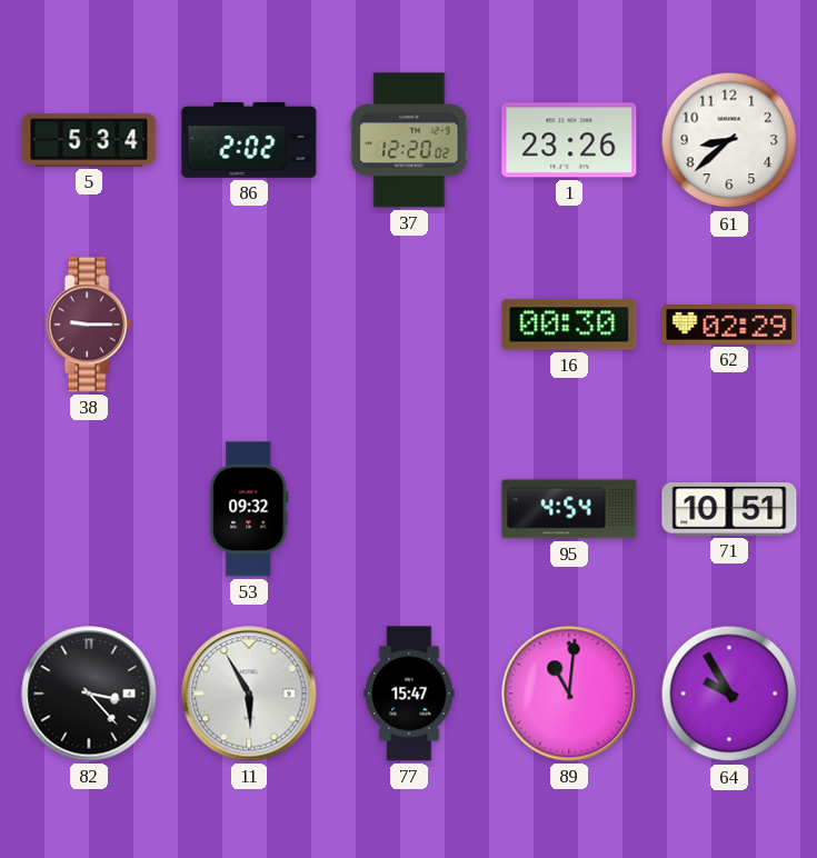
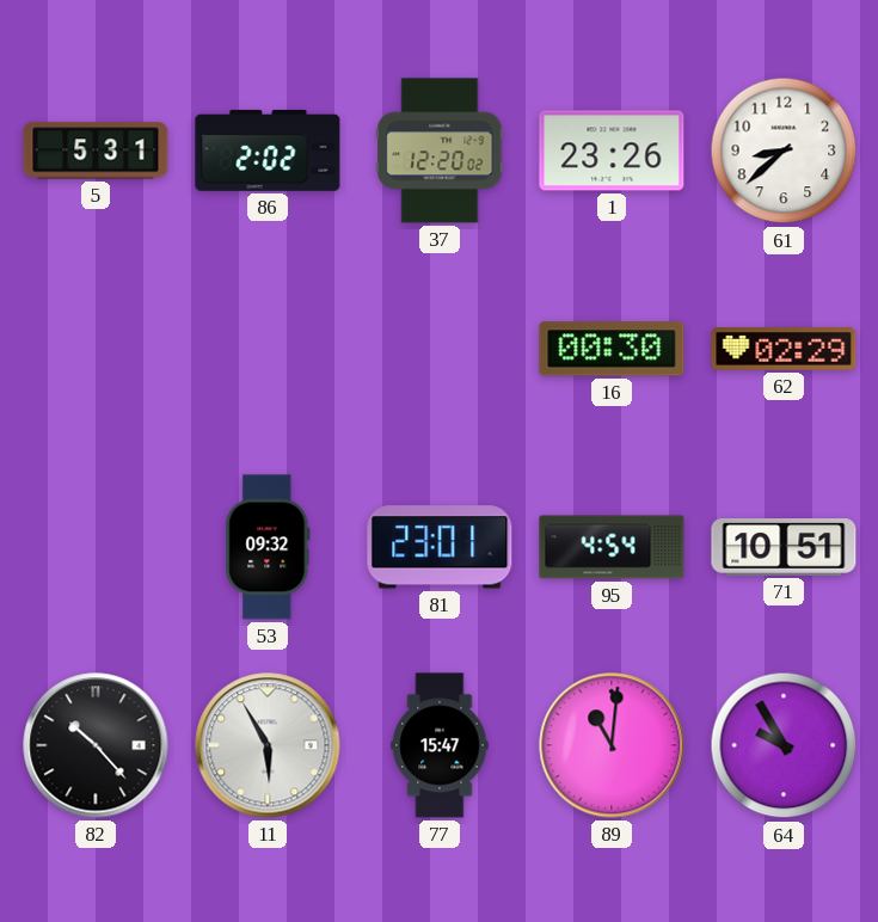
5: 5:34 -> 5:31
38: 9:15 -> none
81: none -> 23:01
82: 3:23 -> 10:23
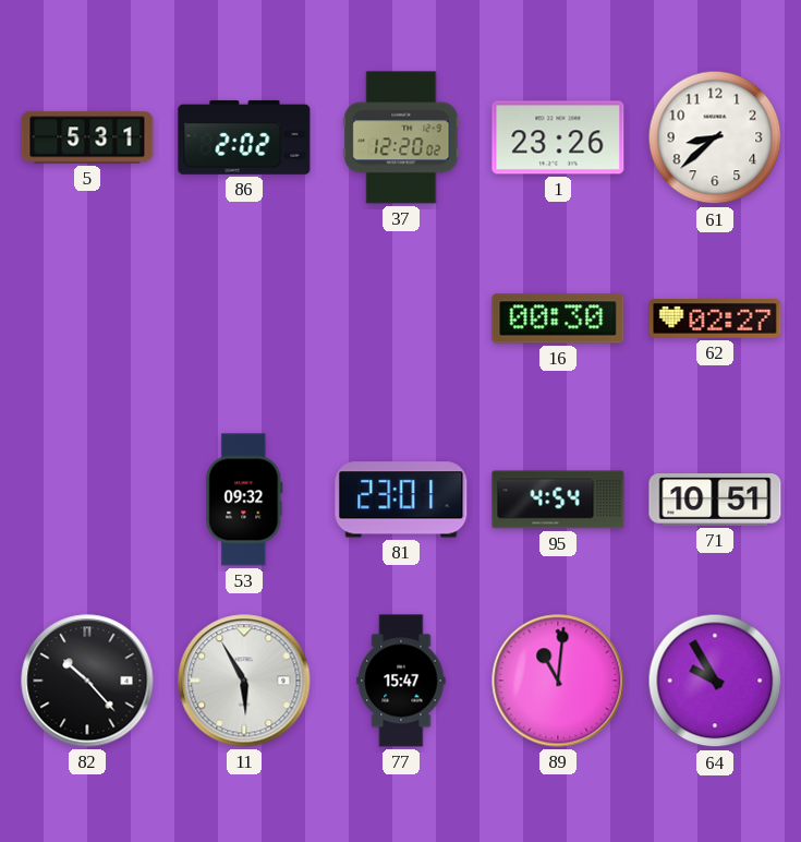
62: 02:29 -> 02:27
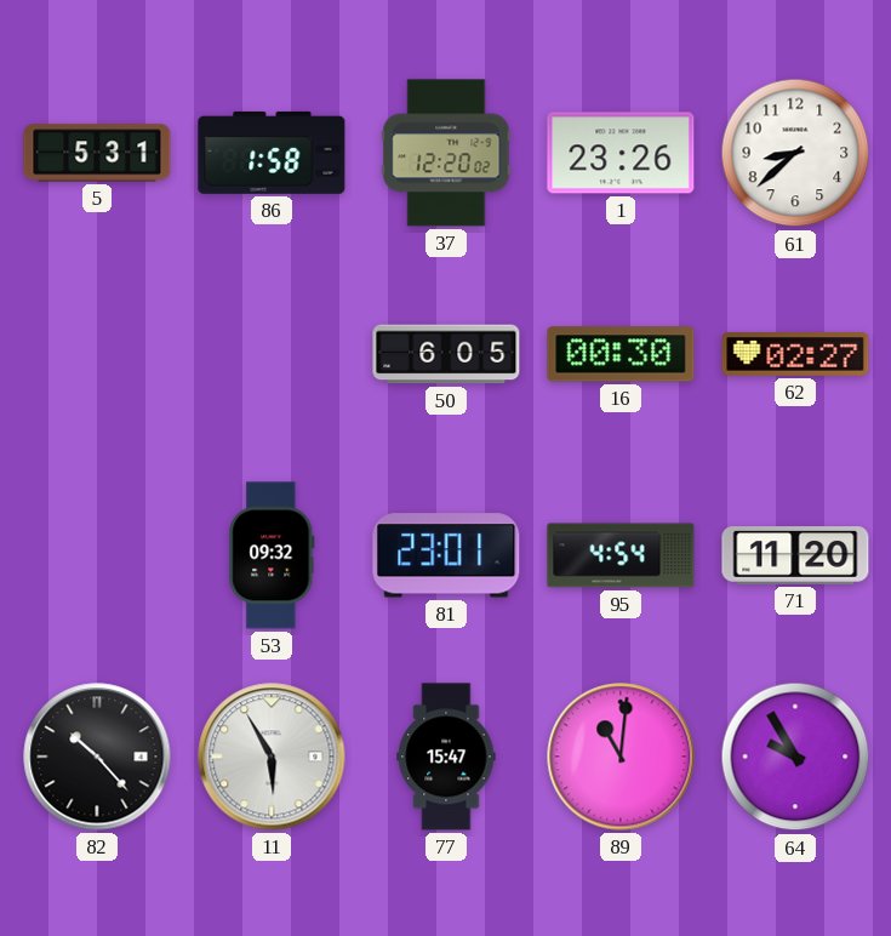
86: 2:02 -> 1:58
50: none -> 6:05
71: 10:51 -> 11:20
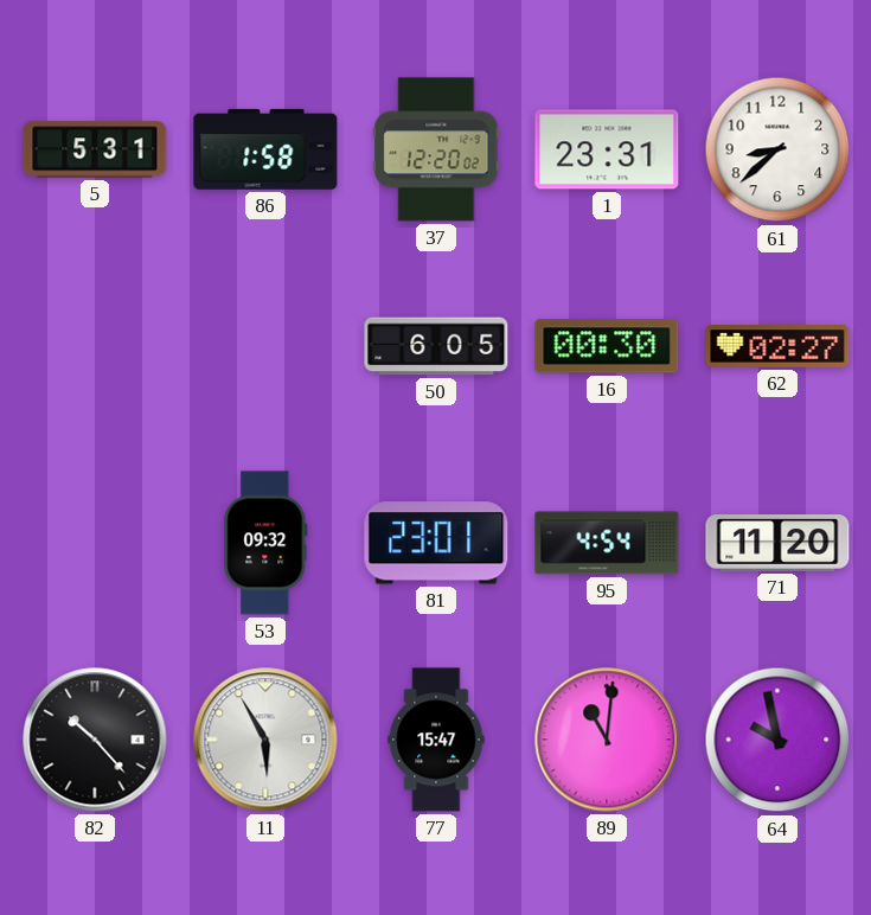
1: 23:26 -> 23:31
64: 9:55 -> 9:58
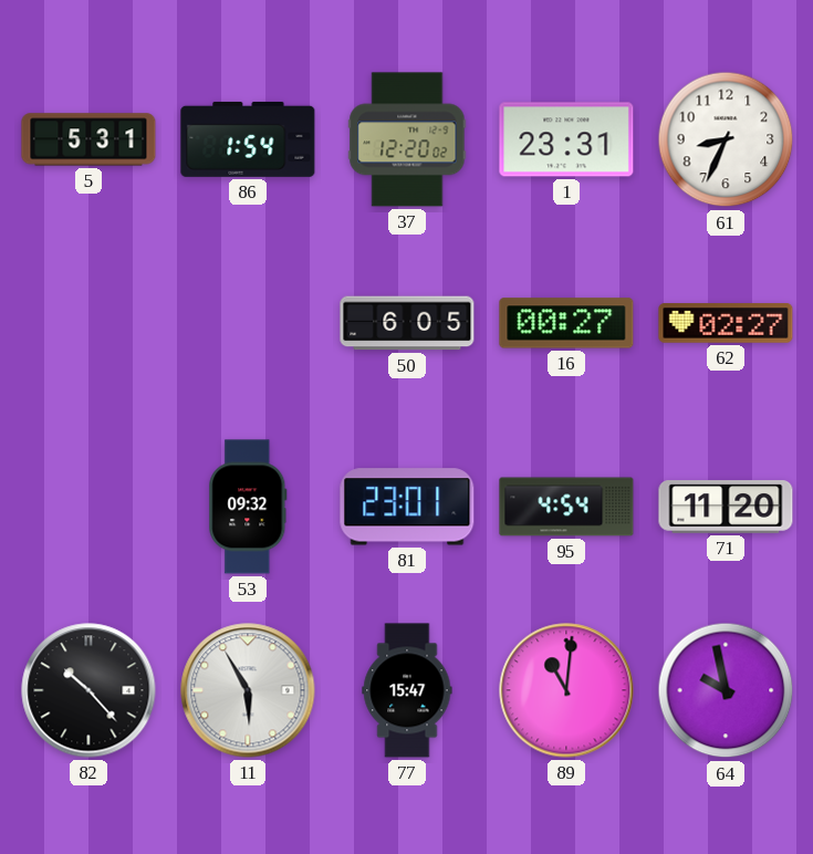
86: 1:58 -> 1:54
61: 8:38 -> 8:34
16: 00:30 -> 00:27
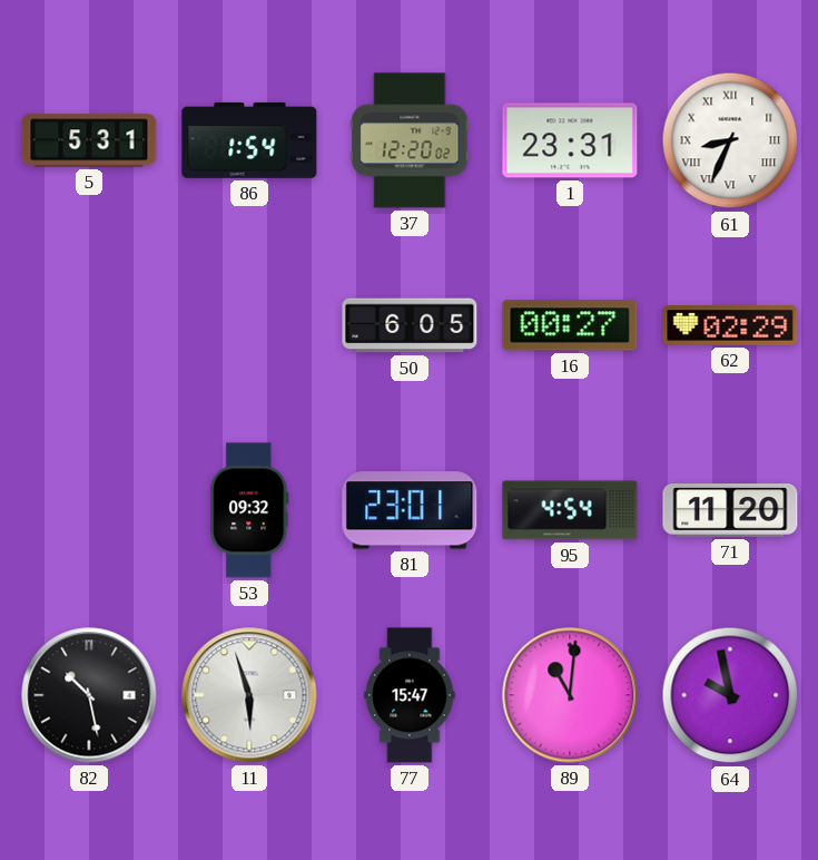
61 numerals: Arabic -> Roman
62: 02:27 -> 02:29
82: 10:23 -> 10:28
11: 5:55 -> 5:57
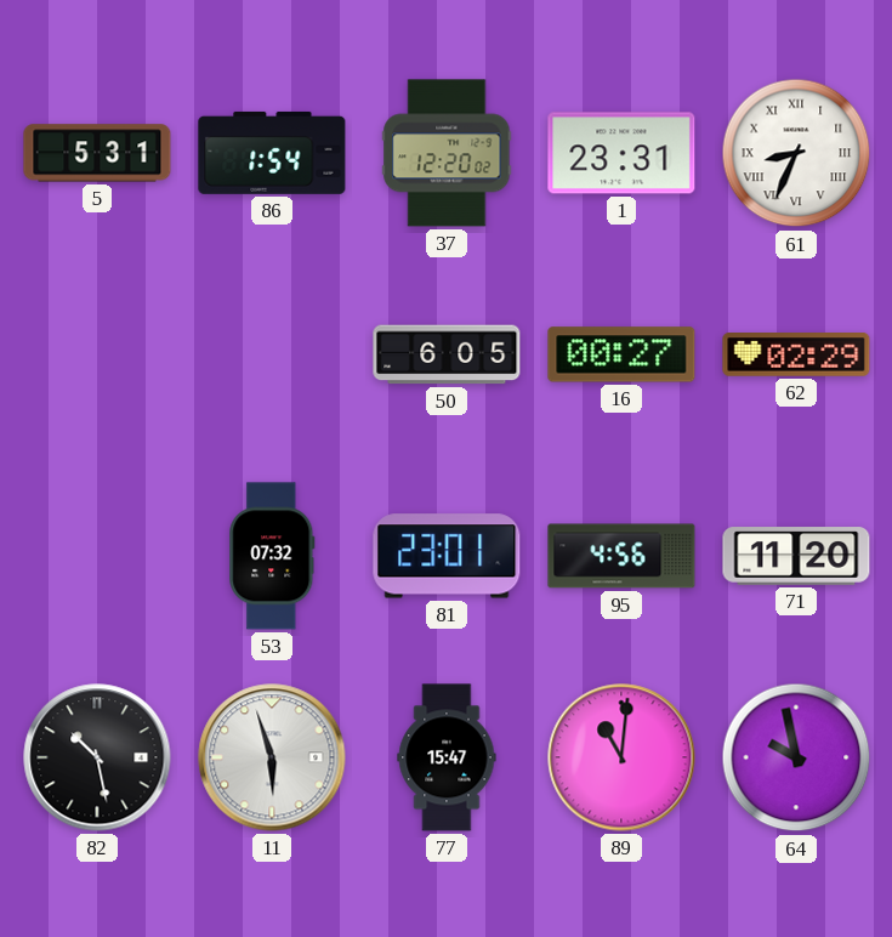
53: 09:32 -> 07:32
95: 4:54 -> 4:56
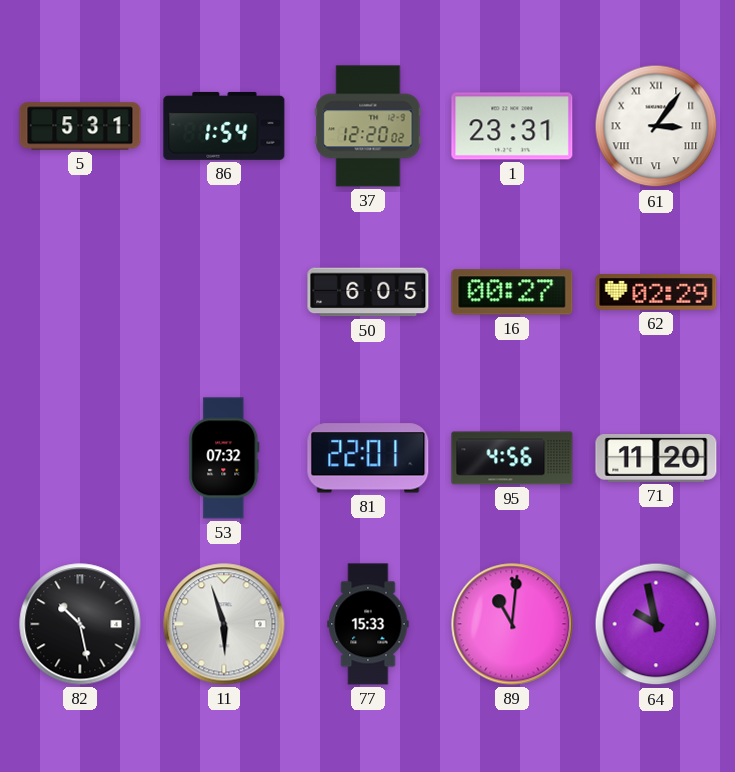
61: 8:34 -> 3:06
81: 23:01 -> 22:01
77: 15:47 -> 15:33
